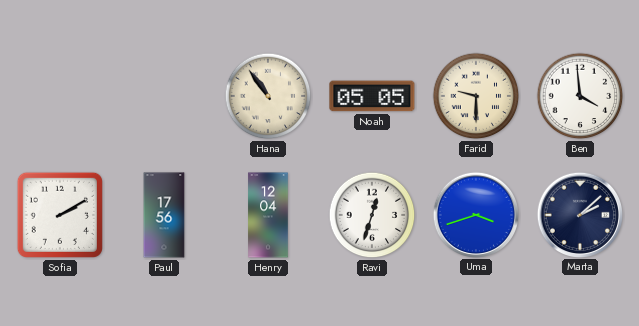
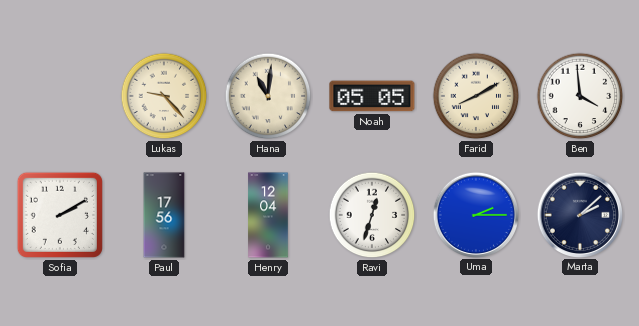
Lukas: none -> 9:23
Hana: 10:54 -> 11:01
Farid: 9:30 -> 8:10
Uma: 3:42 -> 2:15
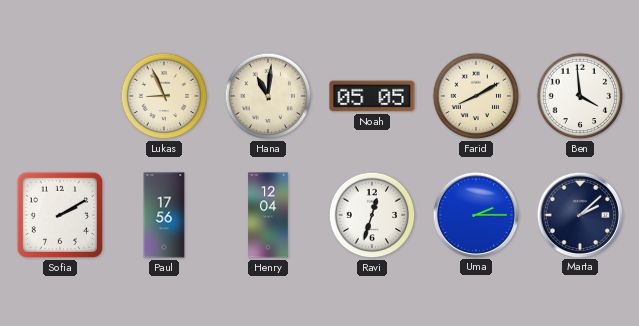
Lukas: 9:23 -> 8:56
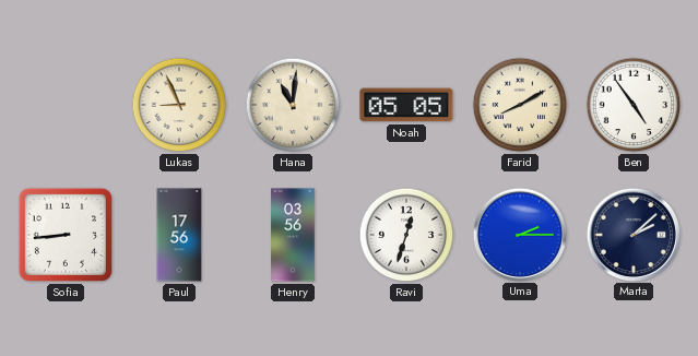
Ben: 3:59 -> 4:54
Sofia: 2:10 -> 8:44
Henry: 12:04 -> 03:56
